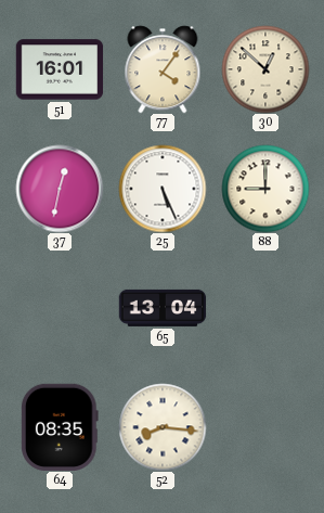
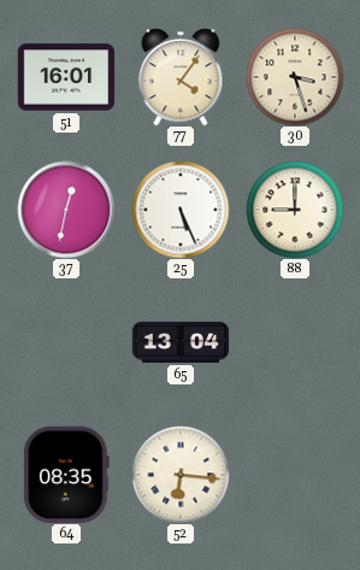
30: 12:52 -> 3:27
52: 8:16 -> 6:16
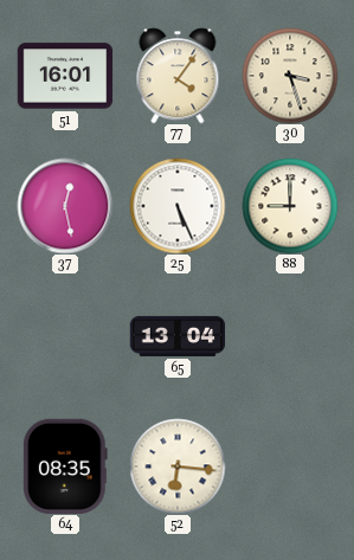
37: 12:32 -> 12:28
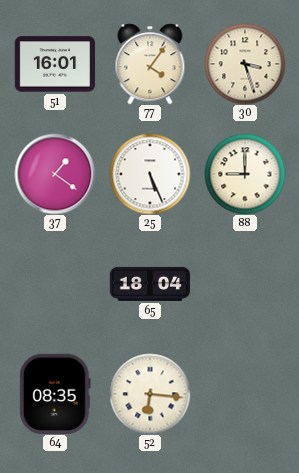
37: 12:28 -> 1:21
65: 13:04 -> 18:04
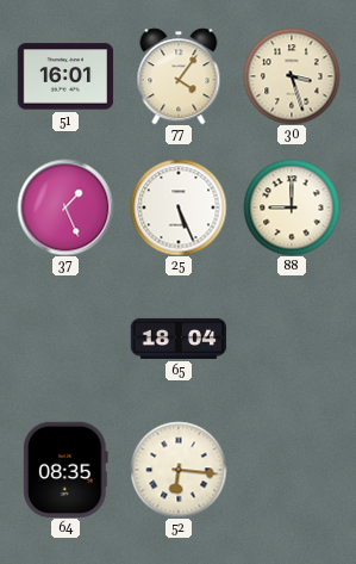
37: 1:21 -> 1:26
